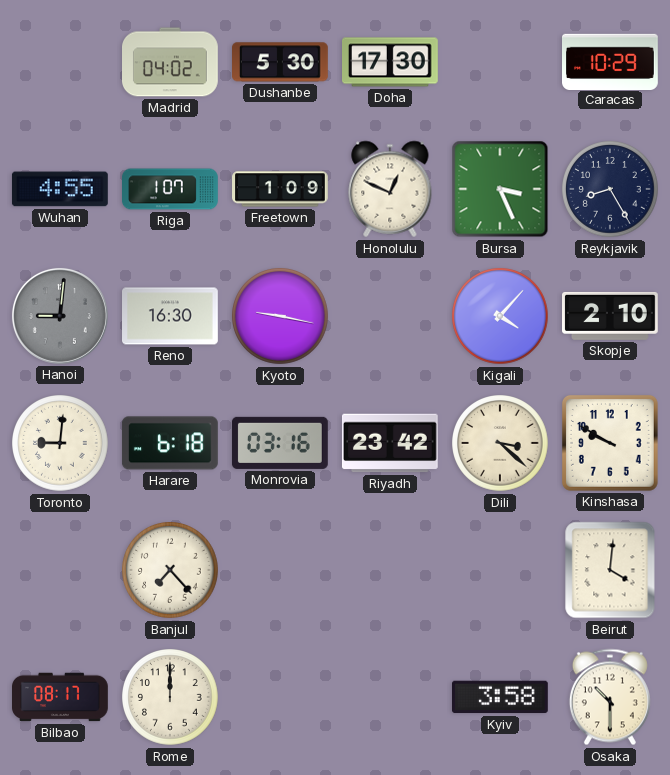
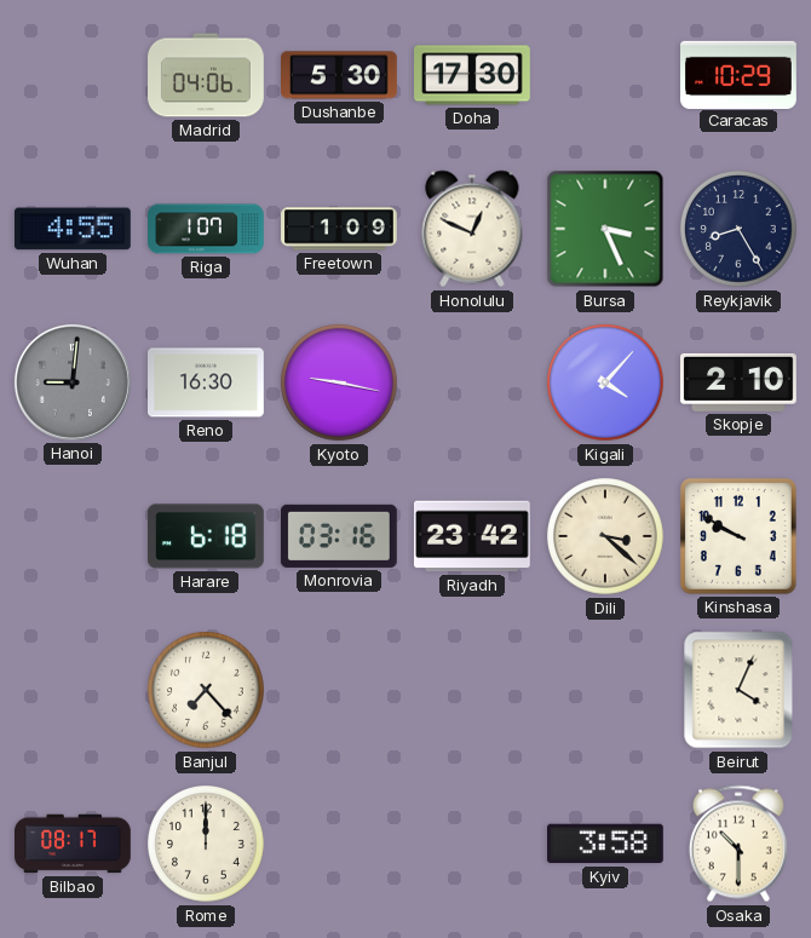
Madrid: 04:02 -> 04:06
Toronto: 9:01 -> none
Beirut: 4:01 -> 4:04
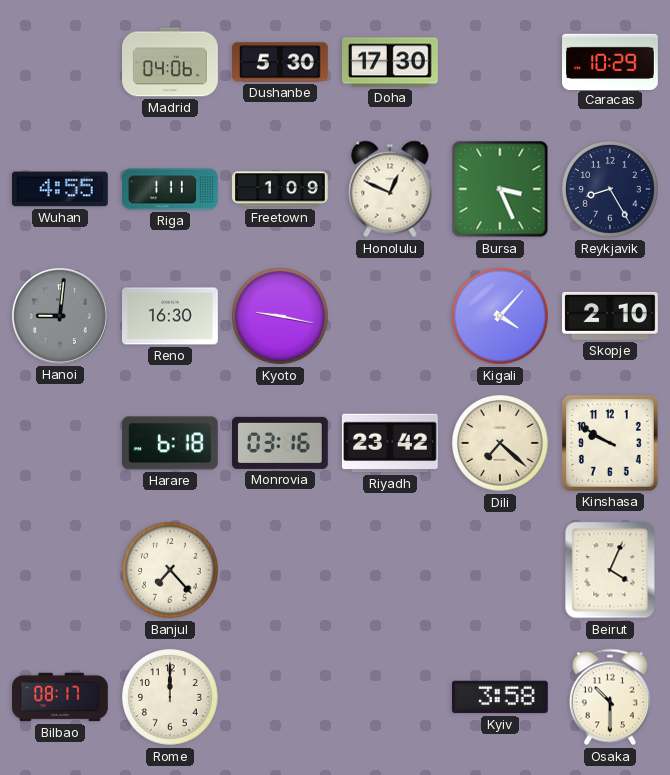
Riga: 1:07 -> 1:11
Dili: 3:22 -> 7:22
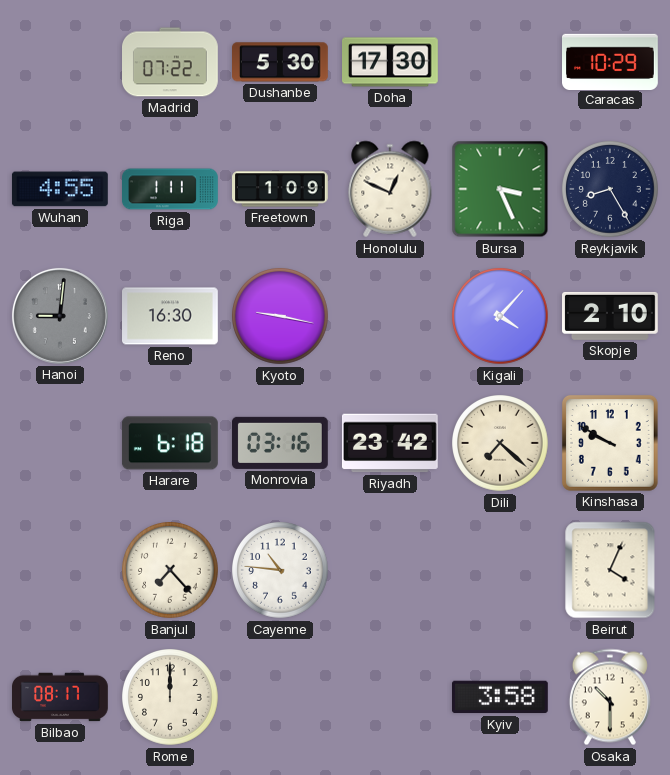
Madrid: 04:06 -> 07:22
Cayenne: none -> 10:46
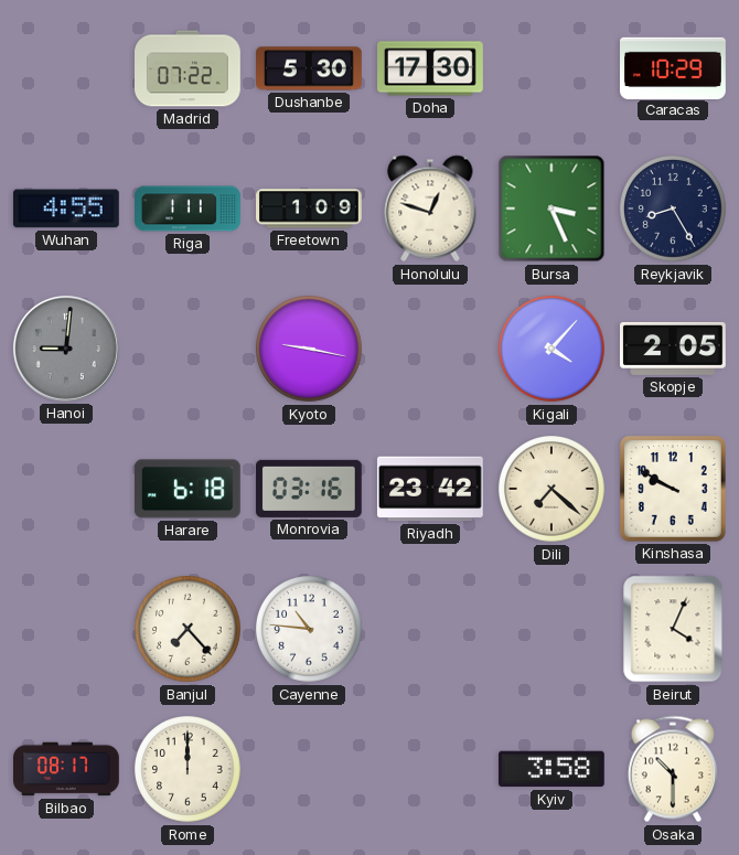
Honolulu: 12:49 -> 12:48
Reno: 16:30 -> none
Skopje: 2:10 -> 2:05
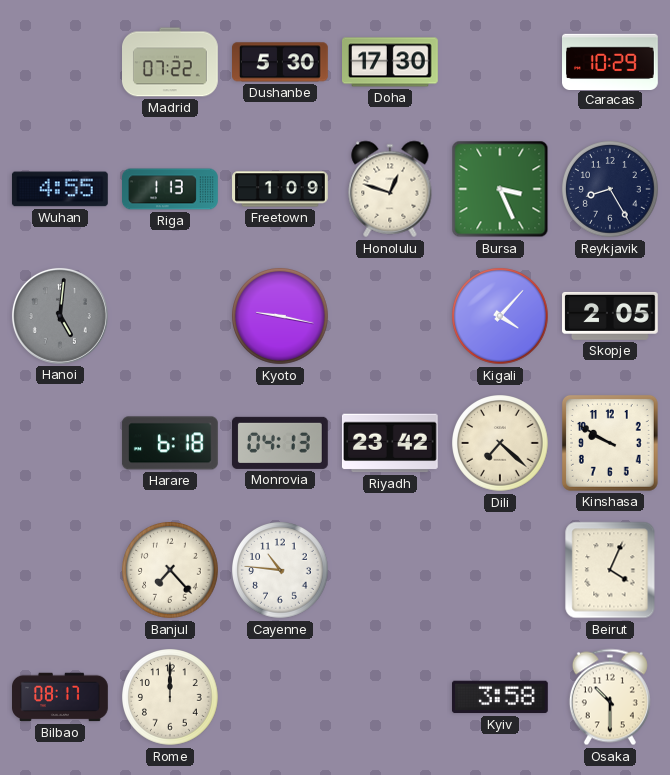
Riga: 1:11 -> 1:13
Hanoi: 9:01 -> 5:01
Monrovia: 03:16 -> 04:13
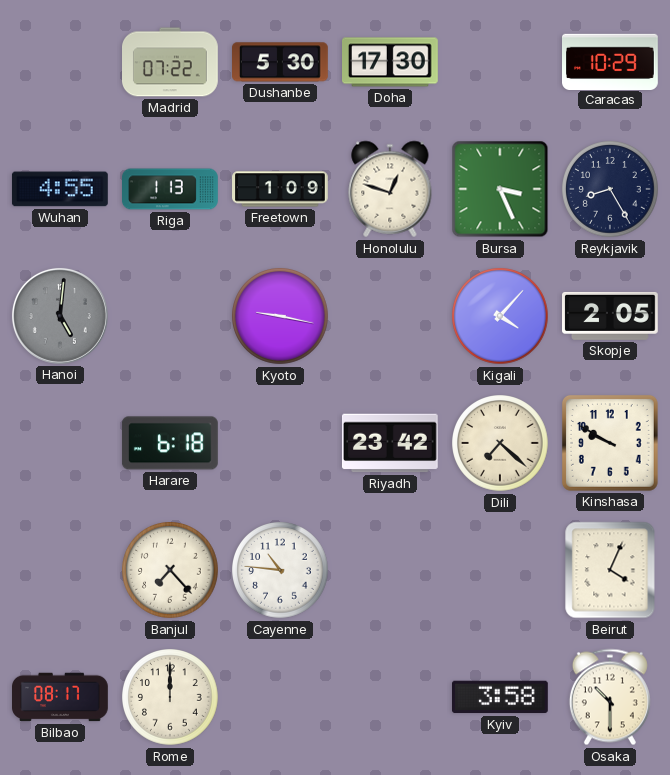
Monrovia: 04:13 -> none
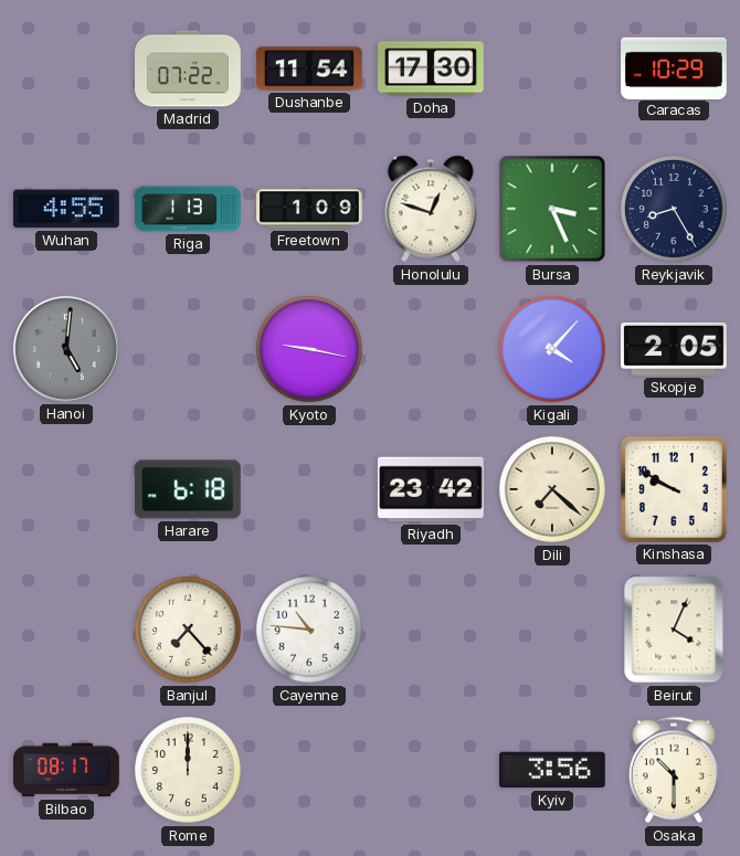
Dushanbe: 5:30 -> 11:54
Kyiv: 3:58 -> 3:56
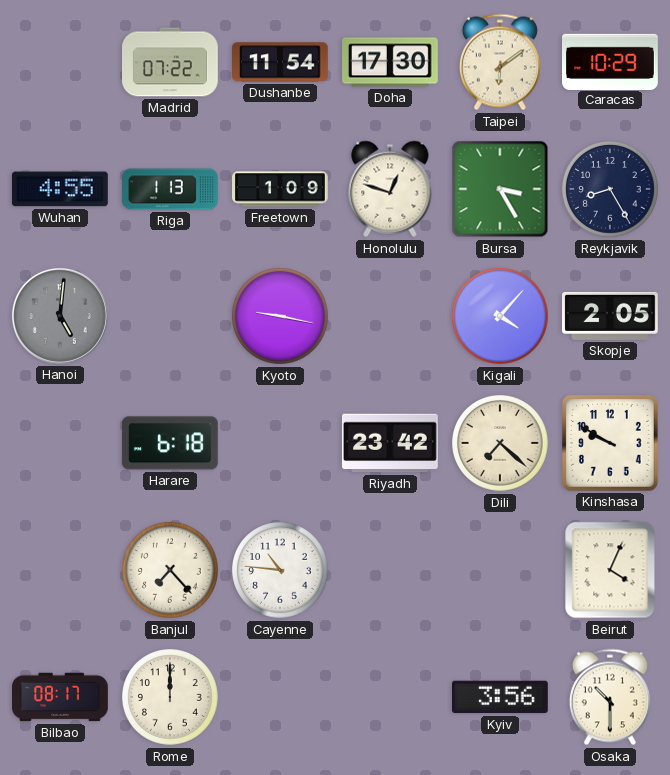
Taipei: none -> 6:09
Bursa: 3:26 -> 3:25
